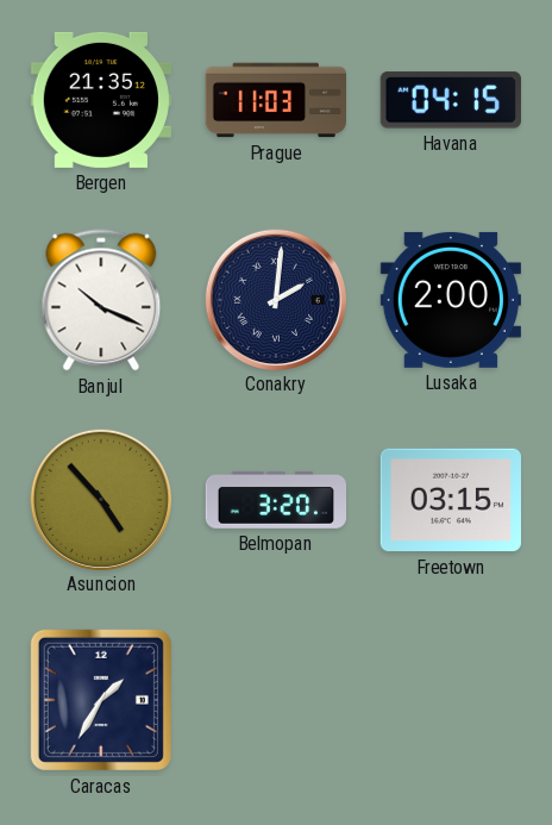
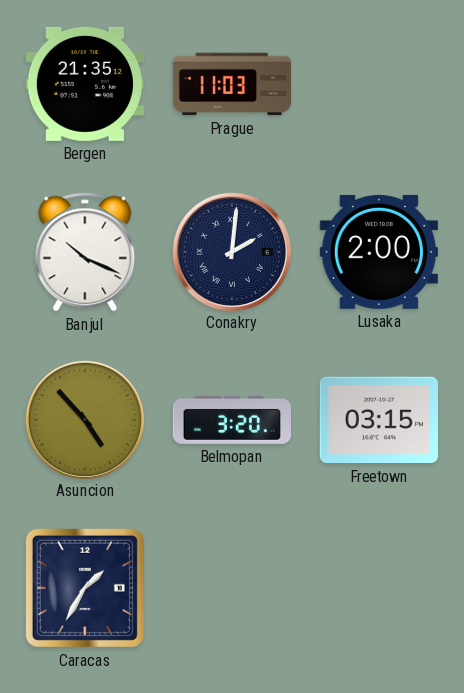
Havana: 04:15 -> none
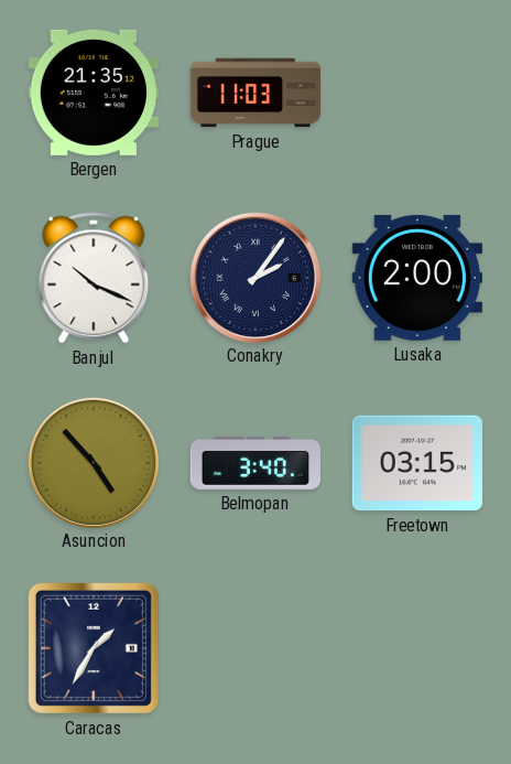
Conakry: 2:01 -> 2:06
Belmopan: 3:20 -> 3:40
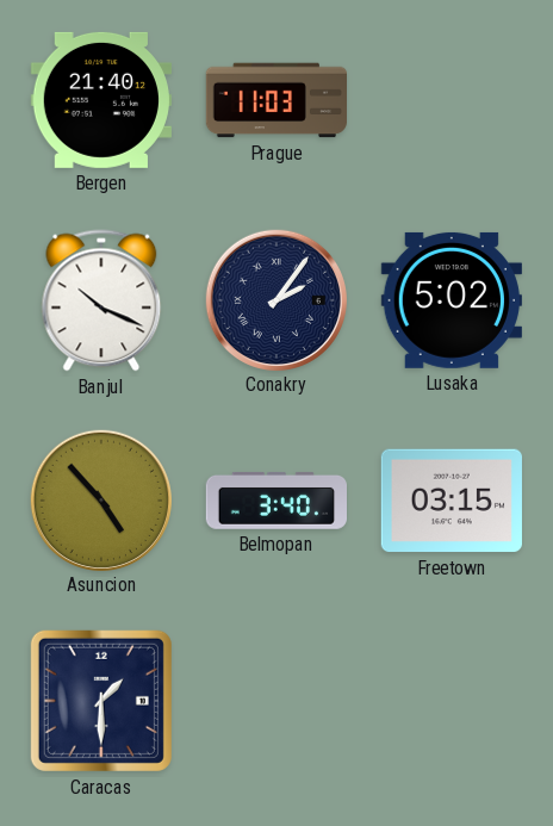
Bergen: 21:35 -> 21:40
Lusaka: 2:00 -> 5:02
Caracas: 1:35 -> 1:30
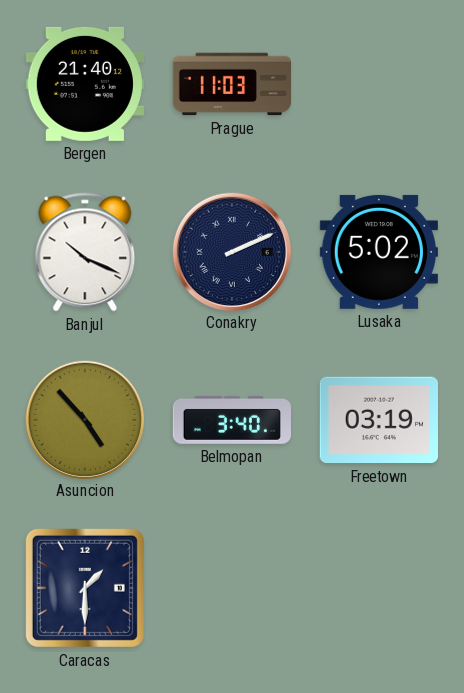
Conakry: 2:06 -> 2:11
Freetown: 03:15 -> 03:19
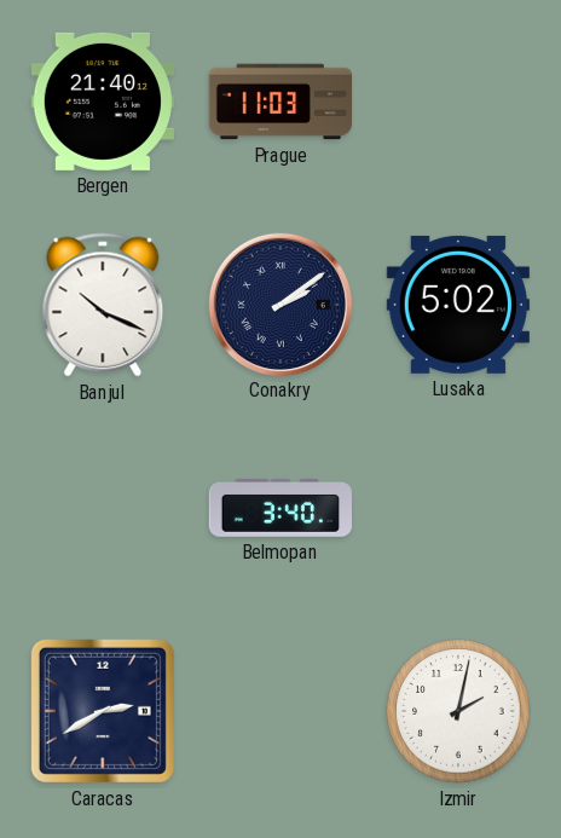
Conakry: 2:11 -> 2:09
Asuncion: 4:53 -> none
Freetown: 03:19 -> none
Caracas: 1:30 -> 2:40
Izmir: none -> 2:02
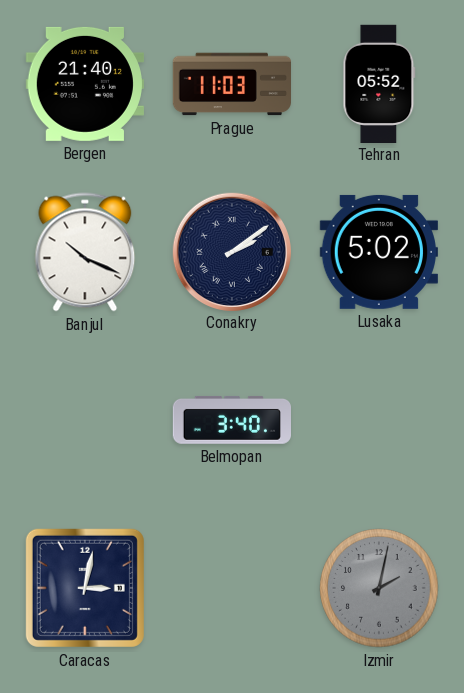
Tehran: none -> 05:52
Caracas: 2:40 -> 3:02
Izmir dial: white -> grey
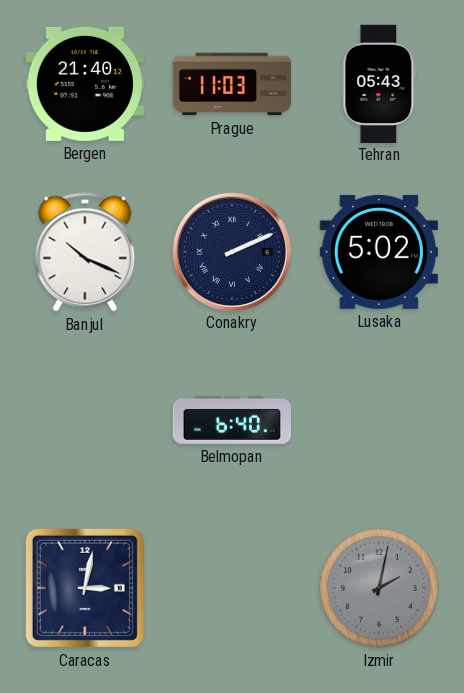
Tehran: 05:52 -> 05:43
Conakry: 2:09 -> 2:11
Belmopan: 3:40 -> 6:40
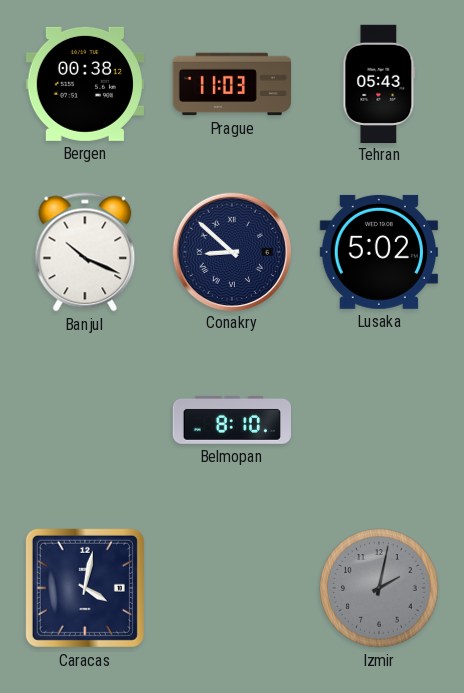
Bergen: 21:40 -> 00:38
Conakry: 2:11 -> 8:52
Belmopan: 6:40 -> 8:10
Caracas: 3:02 -> 4:02
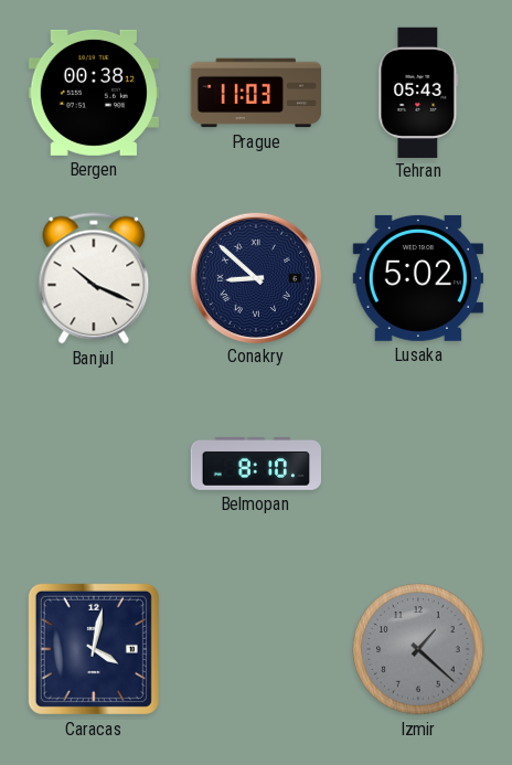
Izmir: 2:02 -> 1:22
